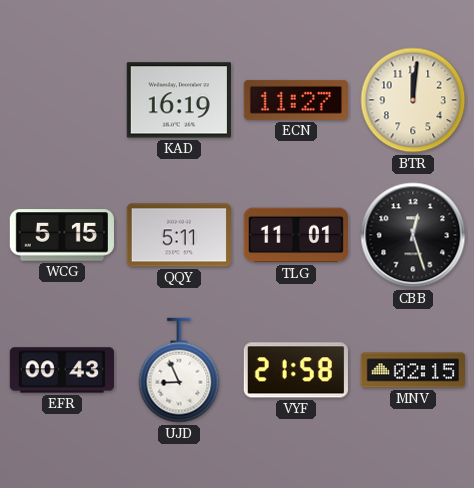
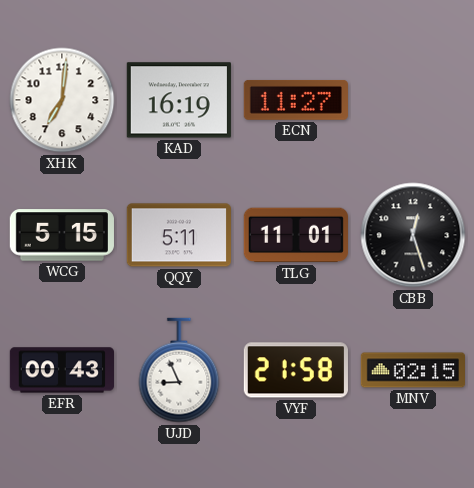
XHK: none -> 7:01
BTR: 12:01 -> none
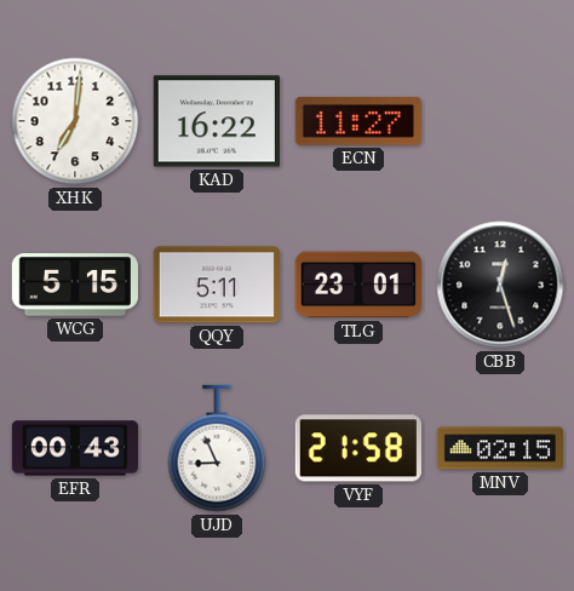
KAD: 16:19 -> 16:22
TLG: 11:01 -> 23:01
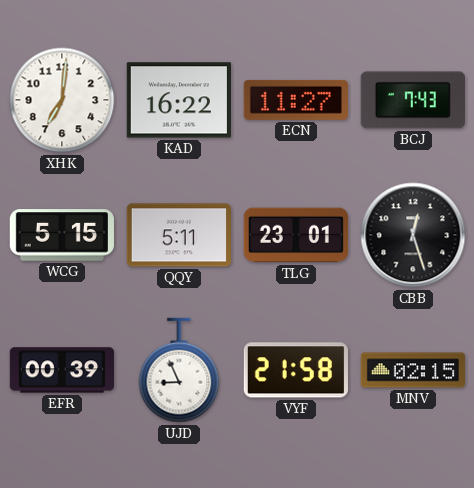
BCJ: none -> 7:43
EFR: 00:43 -> 00:39
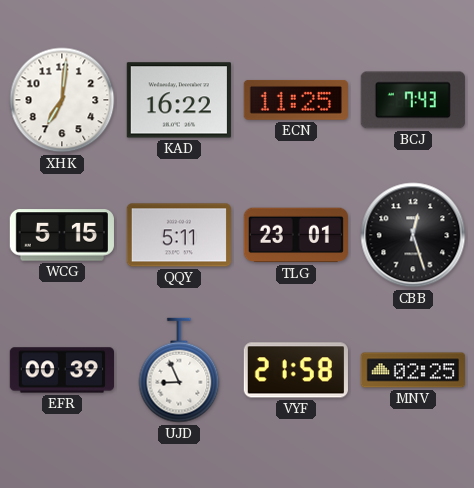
ECN: 11:27 -> 11:25
MNV: 02:15 -> 02:25
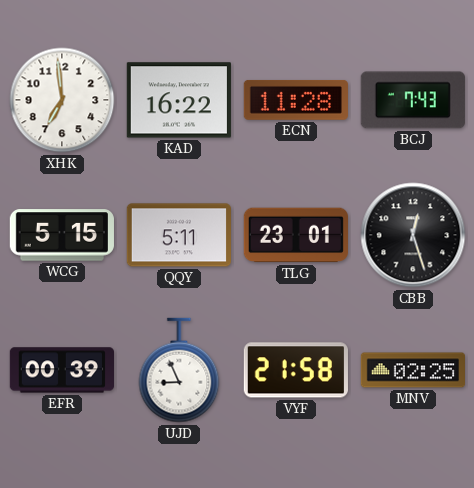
XHK: 7:01 -> 6:59
ECN: 11:25 -> 11:28
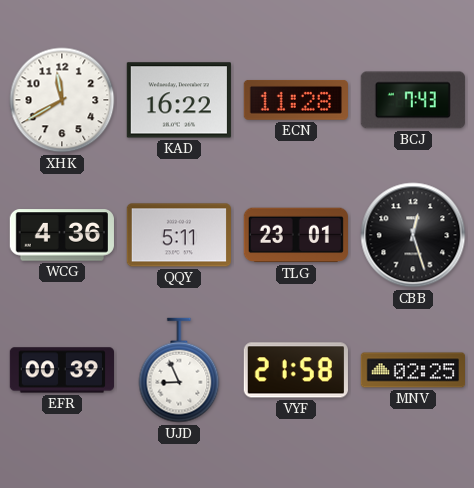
XHK: 6:59 -> 11:40
WCG: 5:15 -> 4:36
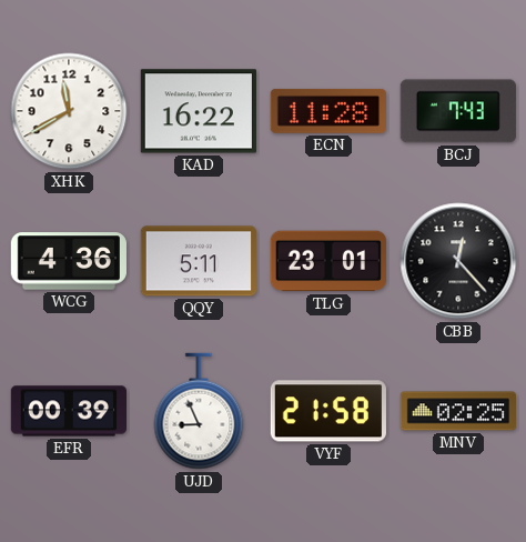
CBB: 12:27 -> 12:23
